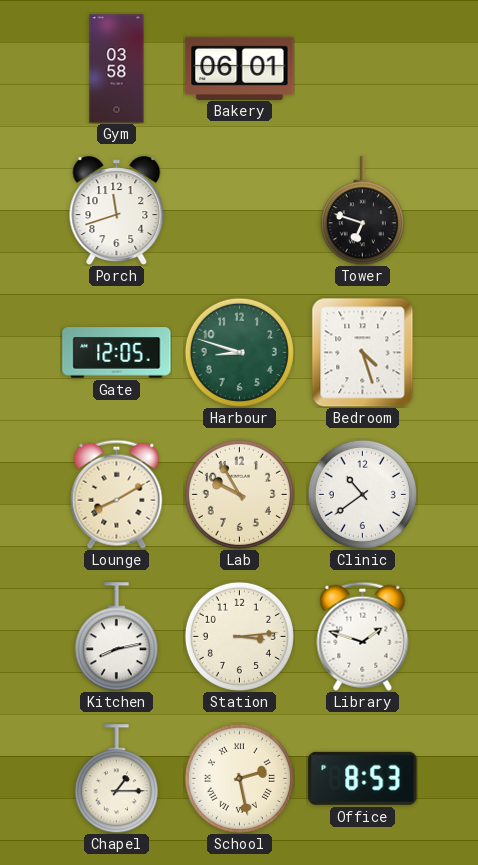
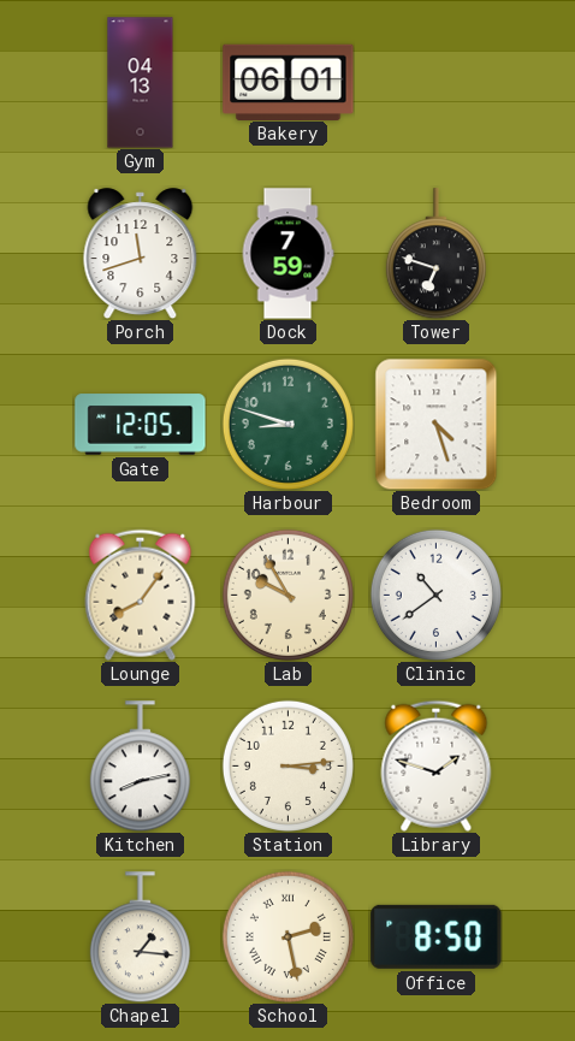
Gym: 03:58 -> 04:13
Dock: none -> 7:59
Lounge: 8:10 -> 8:06
Chapel: 1:15 -> 1:16
Office: 8:53 -> 8:50
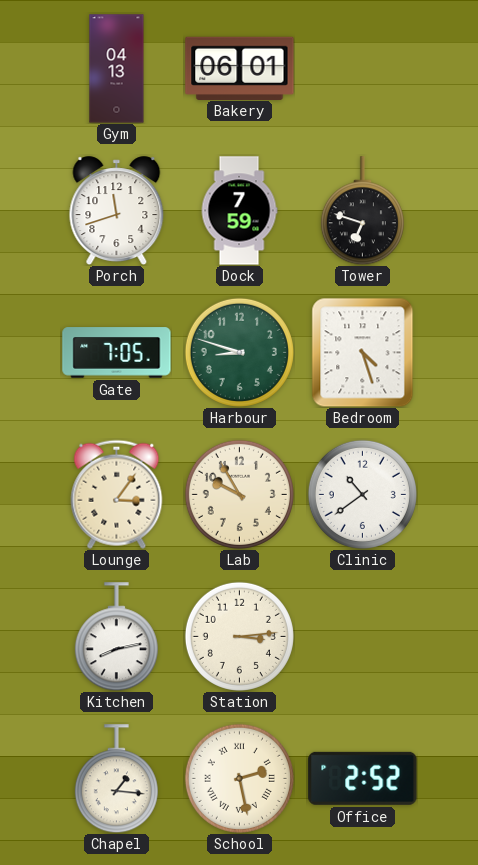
Gate: 12:05 -> 7:05
Lounge: 8:06 -> 3:06
Library: 1:48 -> none
Office: 8:50 -> 2:52
